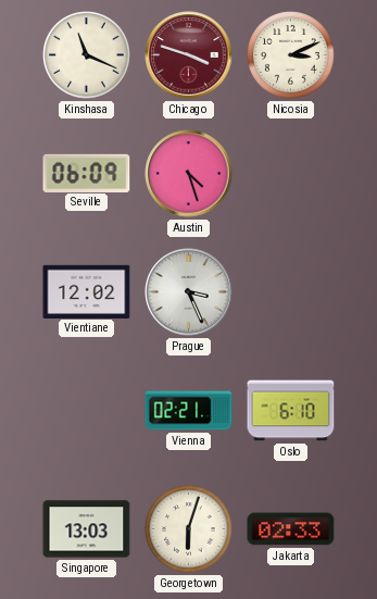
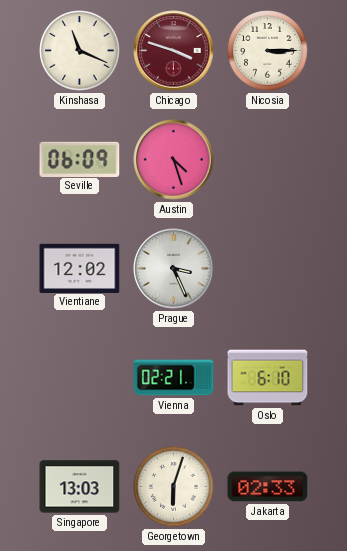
Nicosia: 3:11 -> 3:15
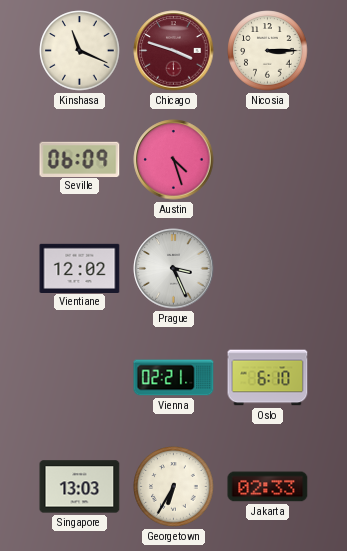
Georgetown: 6:03 -> 6:35
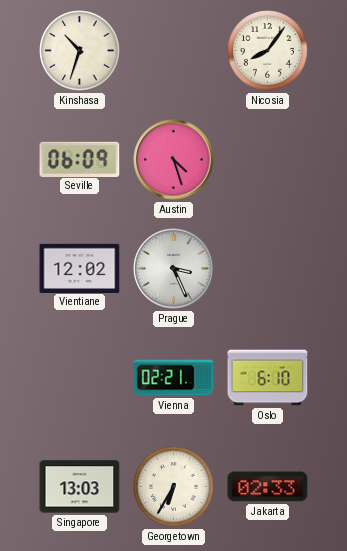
Kinshasa: 11:19 -> 10:33
Chicago: 3:48 -> none
Nicosia: 3:15 -> 8:06
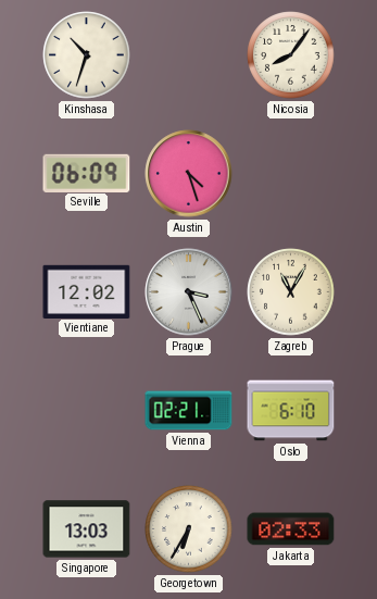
Zagreb: none -> 11:05
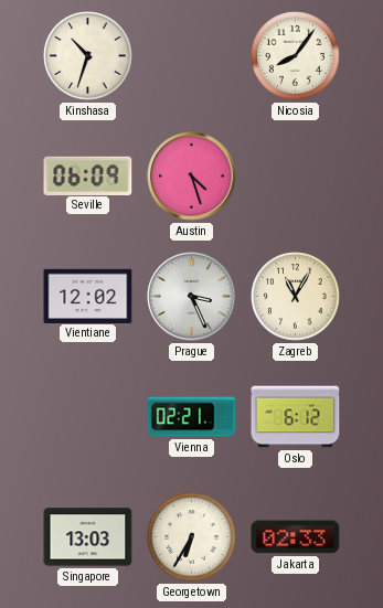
Oslo: 6:10 -> 6:12
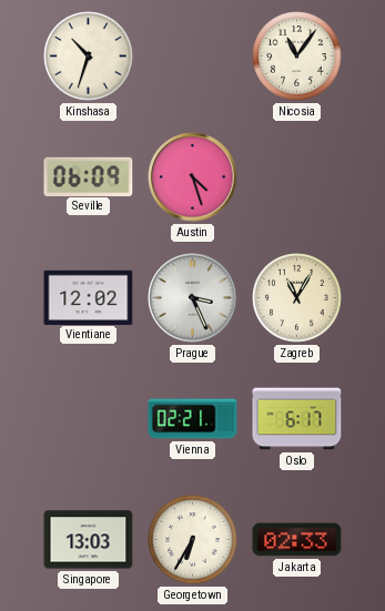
Nicosia: 8:06 -> 11:06
Oslo: 6:12 -> 6:17
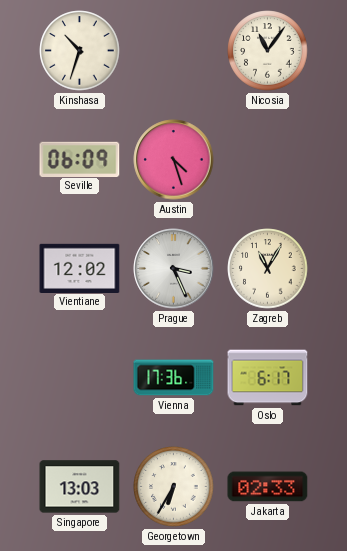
Vienna: 02:21 -> 17:36
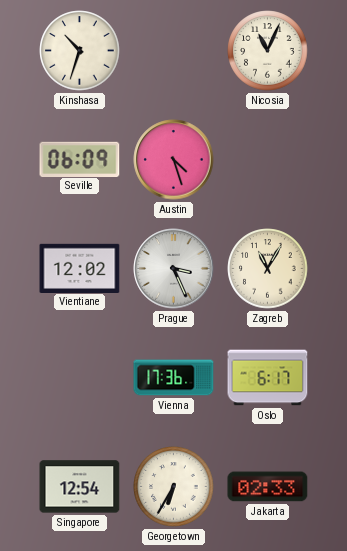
Nicosia: 11:06 -> 11:04
Singapore: 13:03 -> 12:54
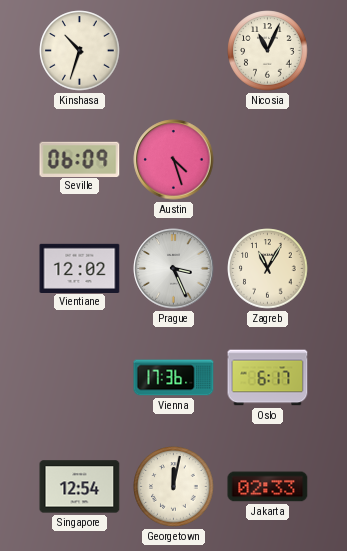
Georgetown: 6:35 -> 12:02
